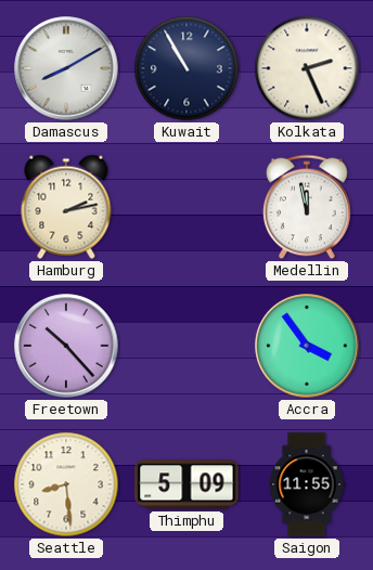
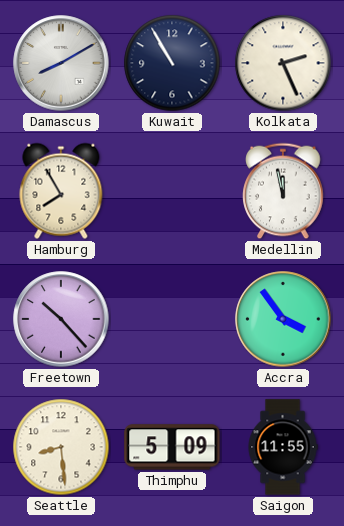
Hamburg: 2:13 -> 7:55
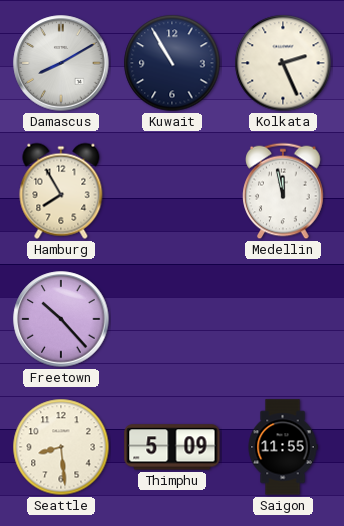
Accra: 3:54 -> none
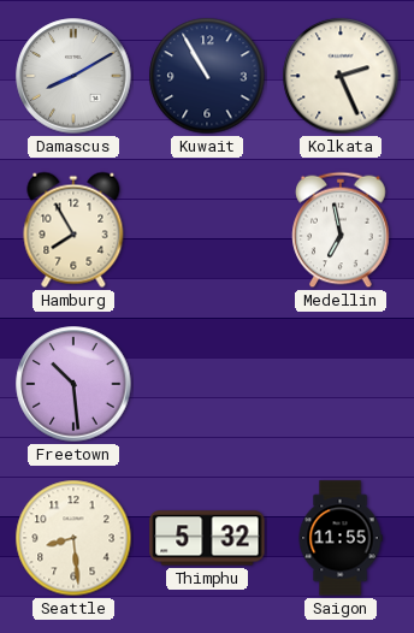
Medellin: 11:58 -> 6:58
Freetown: 10:23 -> 10:29
Thimphu: 5:09 -> 5:32
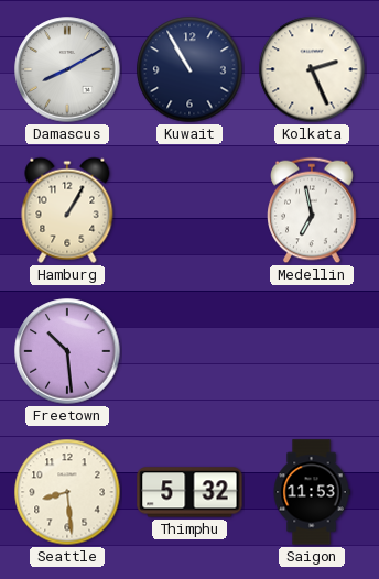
Hamburg: 7:55 -> 1:05
Saigon: 11:55 -> 11:53
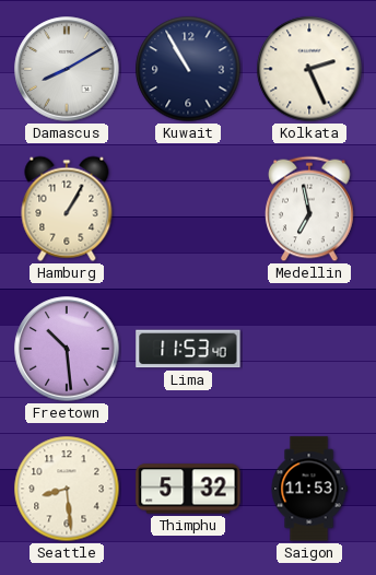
Lima: none -> 11:53
